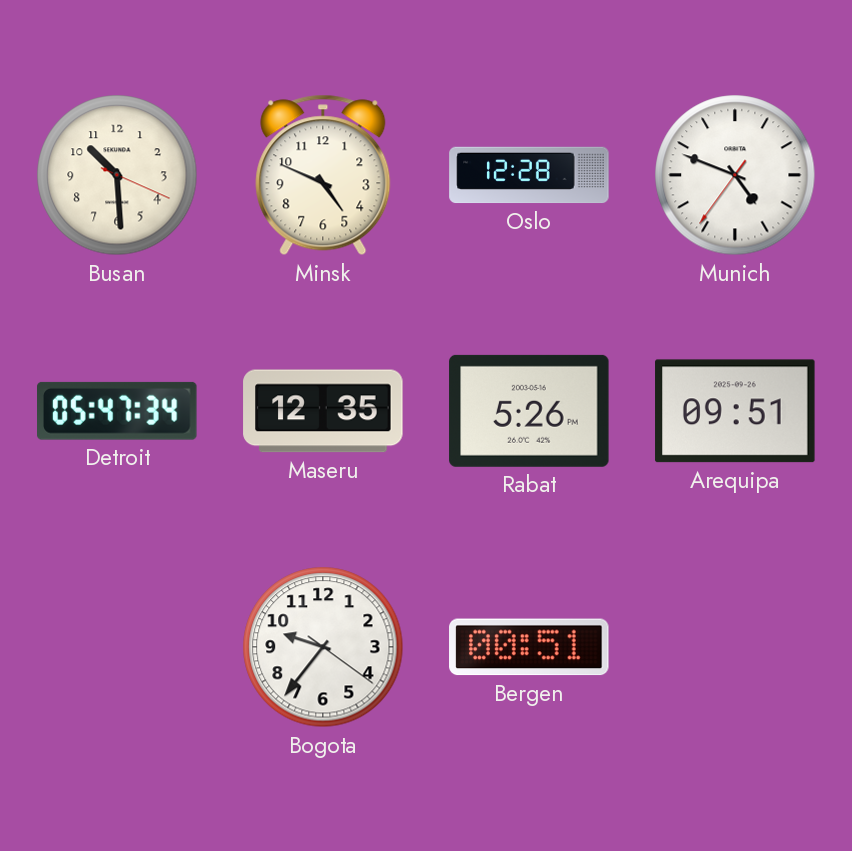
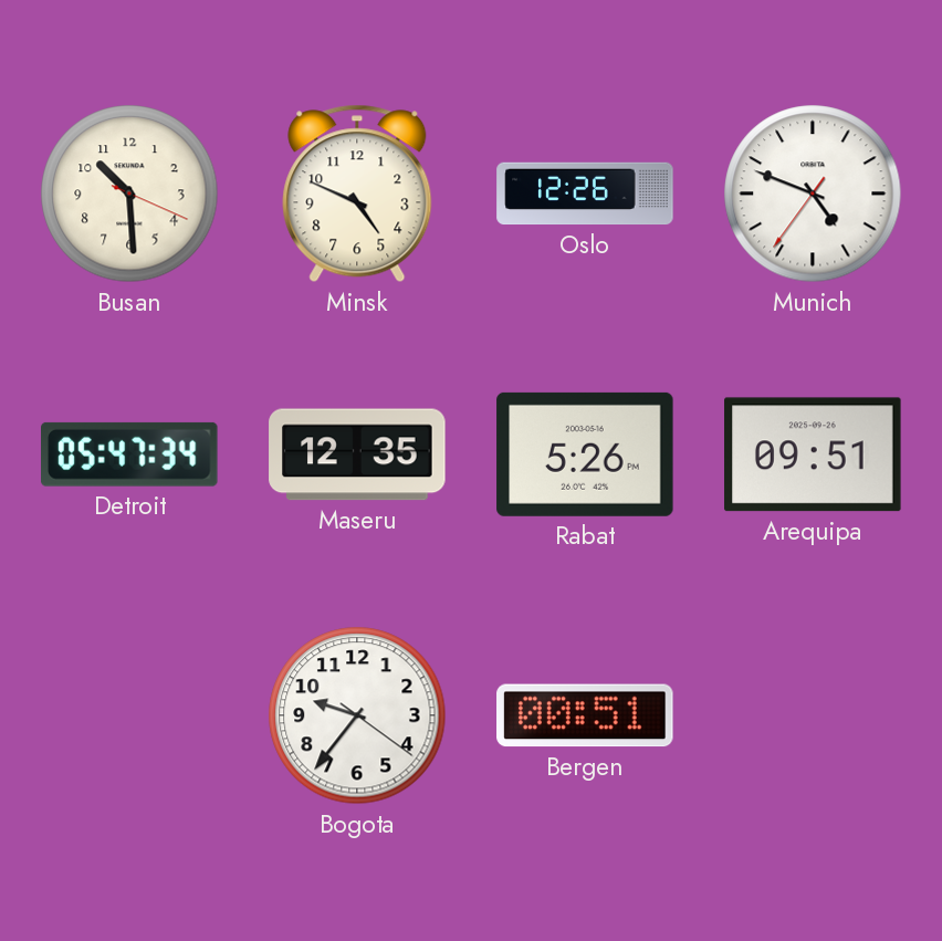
Oslo: 12:28 -> 12:26
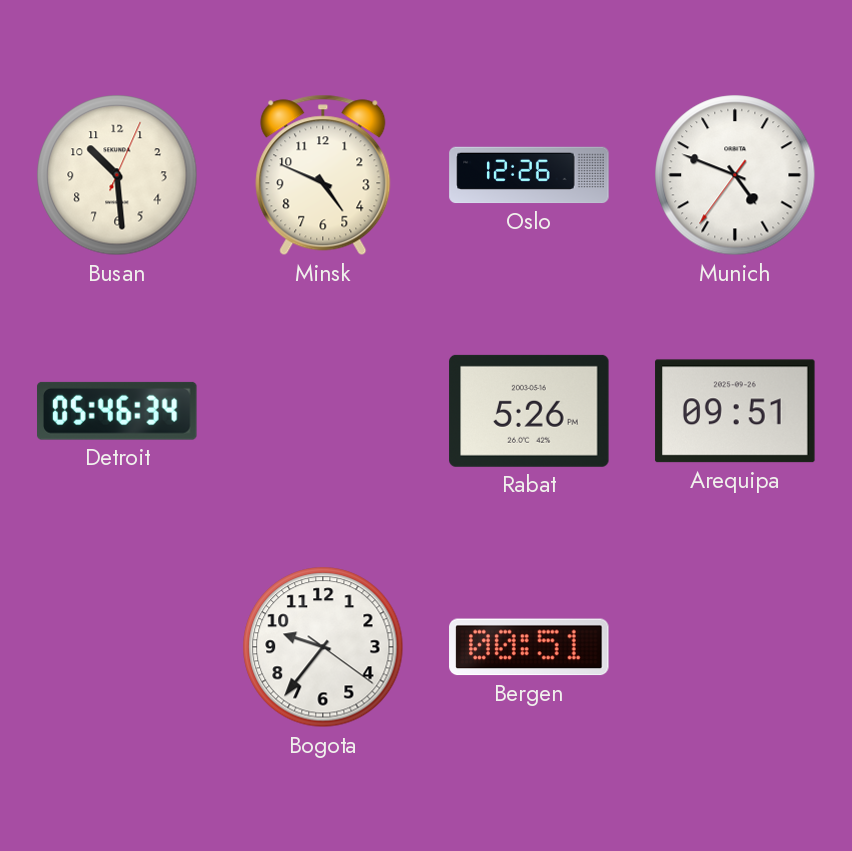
Busan: 10:29:19 -> 10:29:04
Detroit: 05:47 -> 05:46
Maseru: 12:35 -> none
